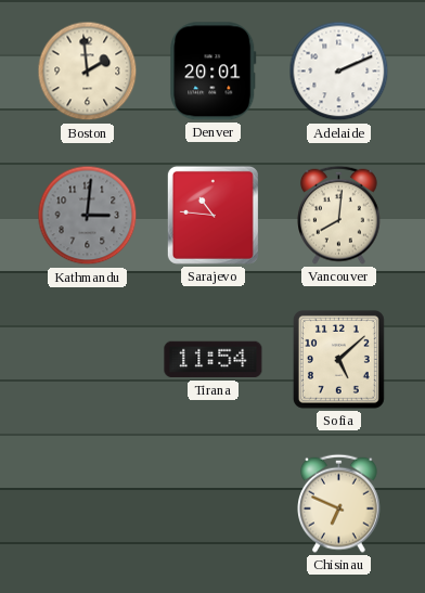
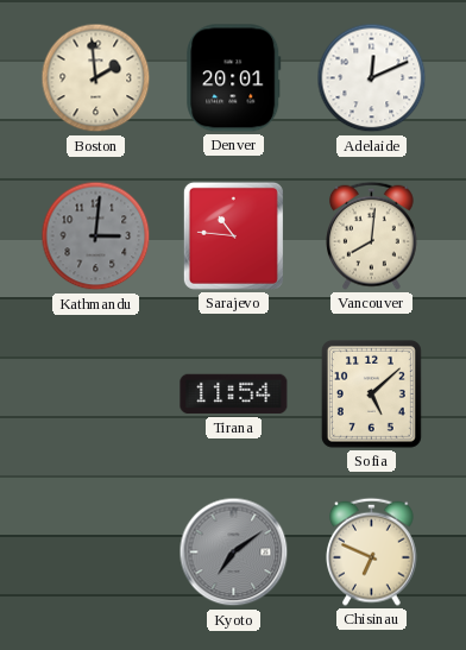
Adelaide: 2:11 -> 12:11
Kyoto: none -> 7:09
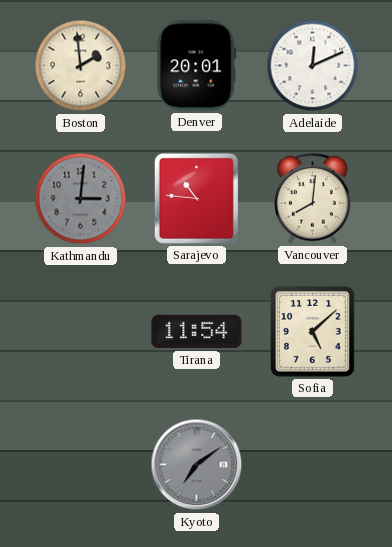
Chisinau: 6:49 -> none
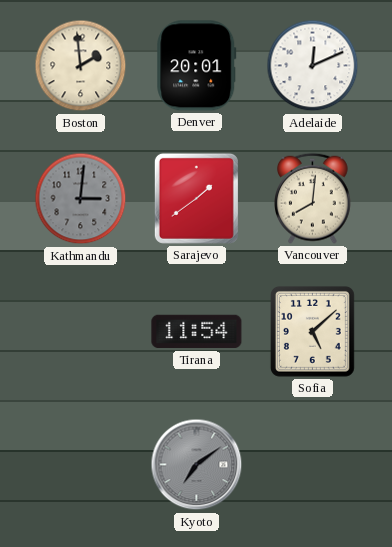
Sarajevo: 10:46 -> 1:39
